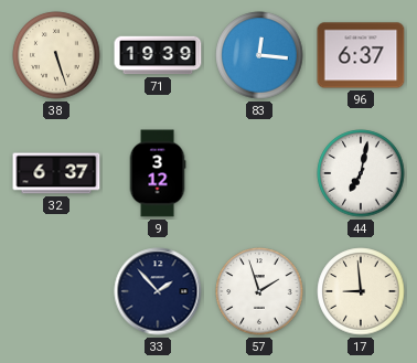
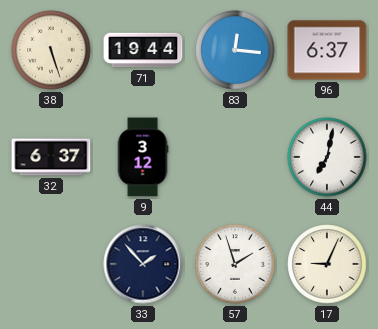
71: 19:39 -> 19:44
17: 8:59 -> 9:04
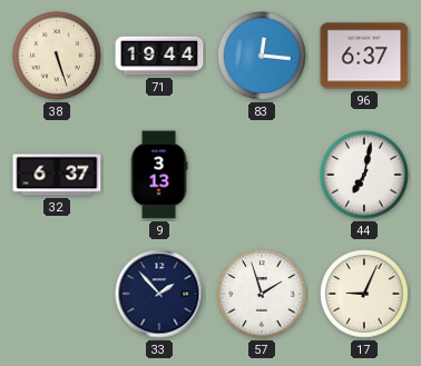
9: 3:12 -> 3:13
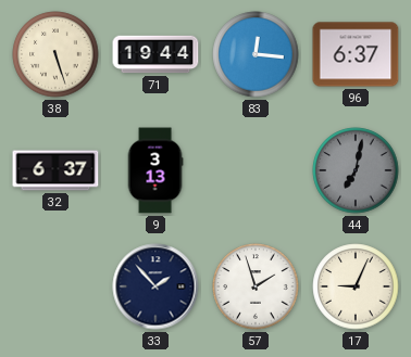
44 dial: white -> grey
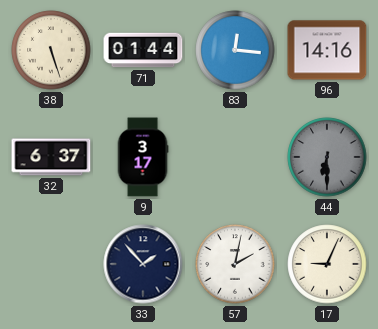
71: 19:44 -> 01:44
96: 6:37 -> 14:16
9: 3:13 -> 3:17
44: 7:02 -> 6:30
57: 1:57 -> 2:02
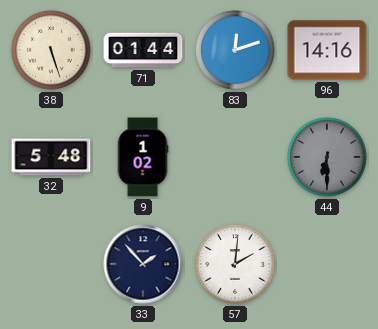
83: 12:16 -> 12:12
32: 6:37 -> 5:48
9: 3:17 -> 1:02
57: 2:02 -> 2:01
17: 9:04 -> none
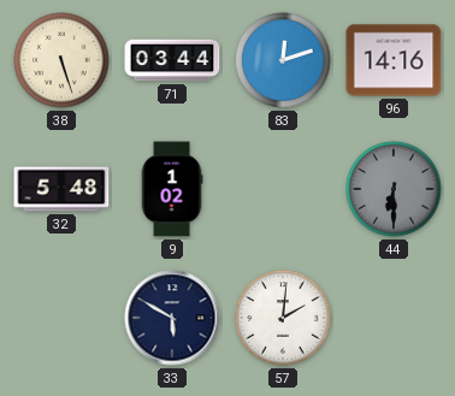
71: 01:44 -> 03:44
33: 1:53 -> 5:50
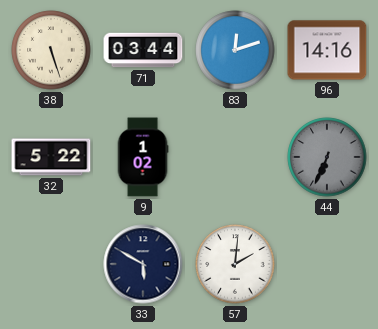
32: 5:48 -> 5:22
44: 6:30 -> 6:34
